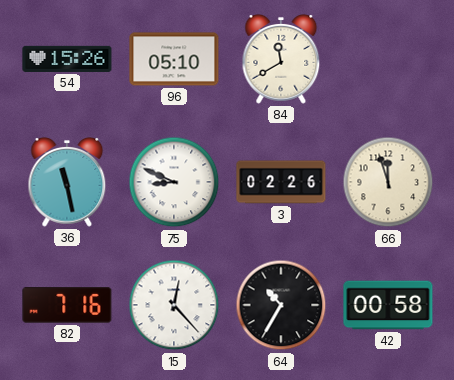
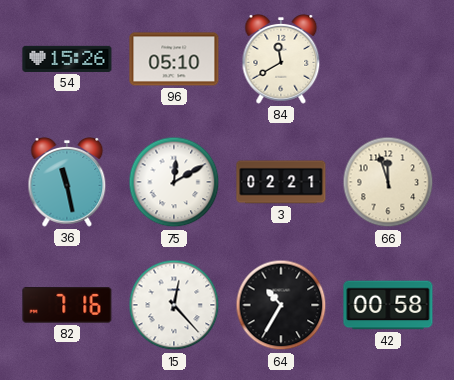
75: 8:49 -> 12:10
3: 02:26 -> 02:21
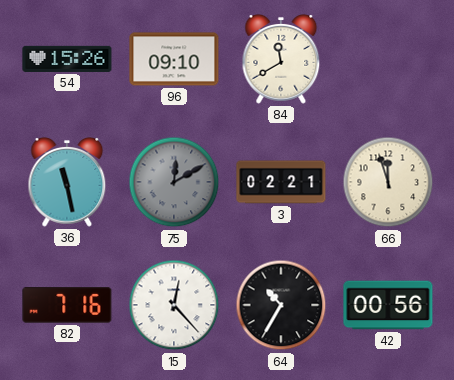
96: 05:10 -> 09:10
75 dial: white -> grey
42: 00:58 -> 00:56
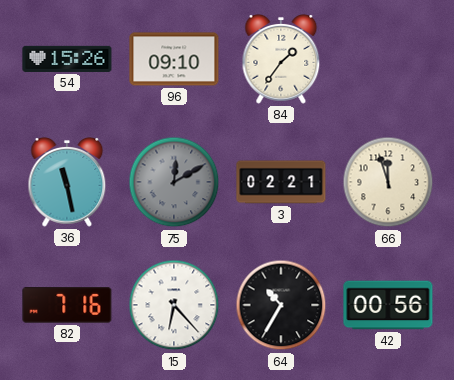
84: 11:40 -> 1:36
15: 12:23 -> 6:23
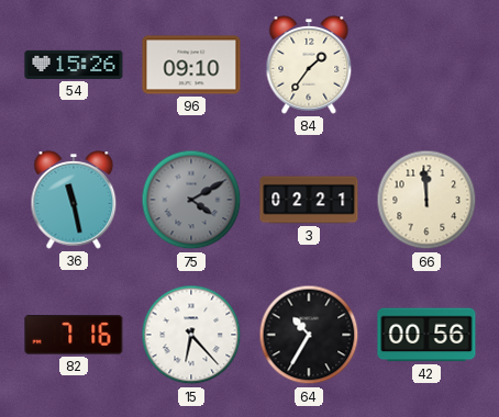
75: 12:10 -> 4:10
66: 11:57 -> 11:59
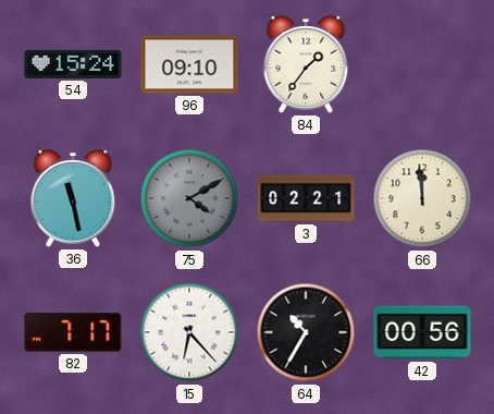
54: 15:26 -> 15:24
82: 7:16 -> 7:17
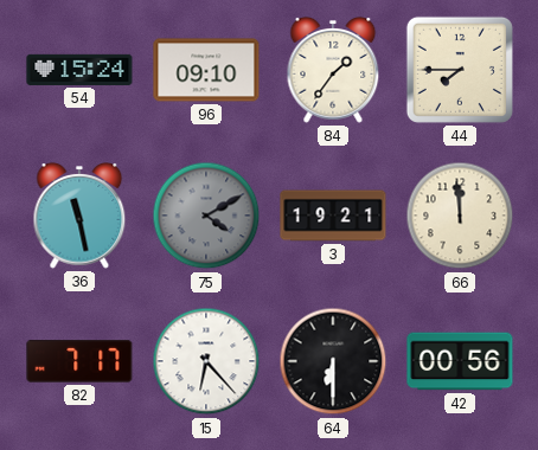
44: none -> 7:45
3: 02:21 -> 19:21
64: 10:35 -> 6:30
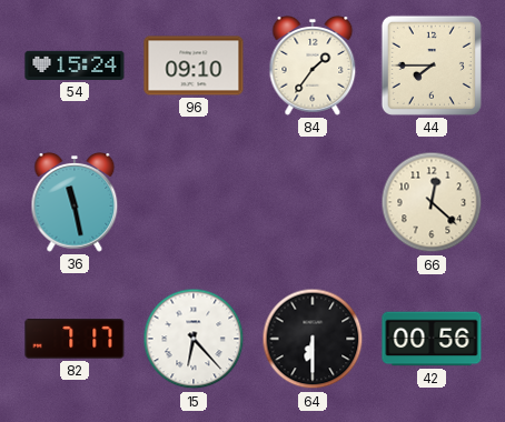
75: 4:10 -> none
3: 19:21 -> none
66: 11:59 -> 12:22
